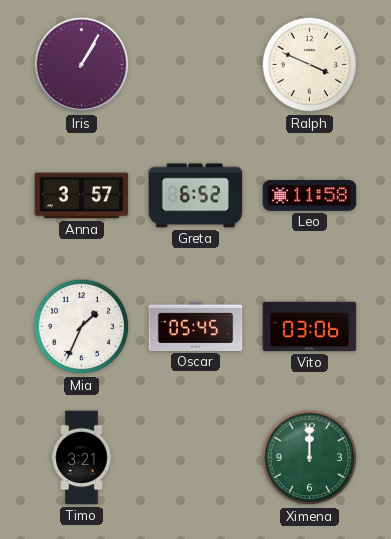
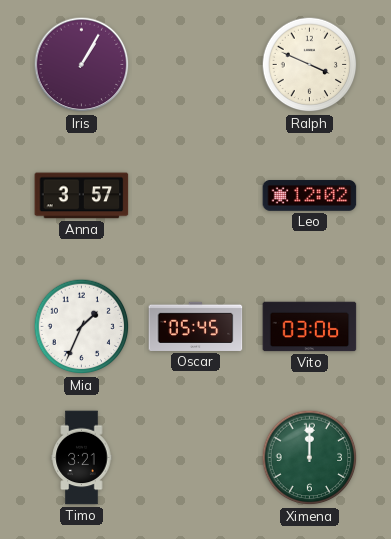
Greta: 6:52 -> none
Leo: 11:58 -> 12:02
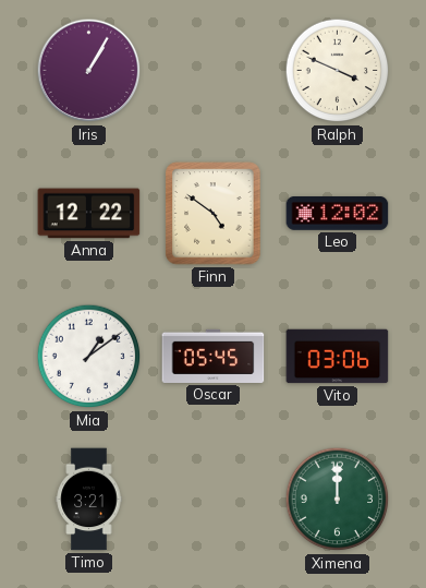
Anna: 3:57 -> 12:22
Finn: none -> 4:51
Mia: 1:34 -> 1:09
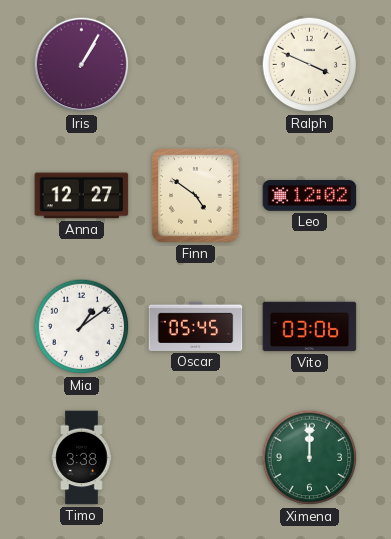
Anna: 12:22 -> 12:27
Timo: 3:21 -> 3:38
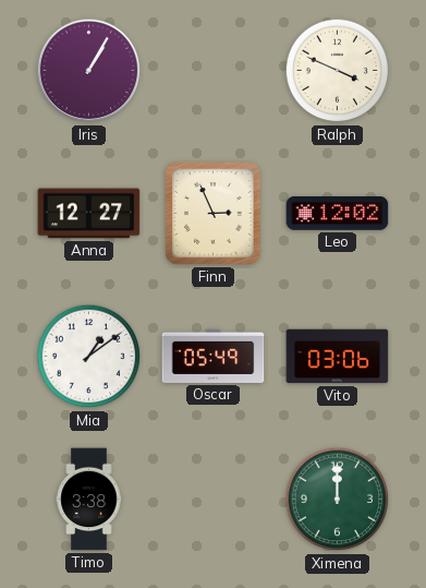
Finn: 4:51 -> 2:56
Oscar: 05:45 -> 05:49
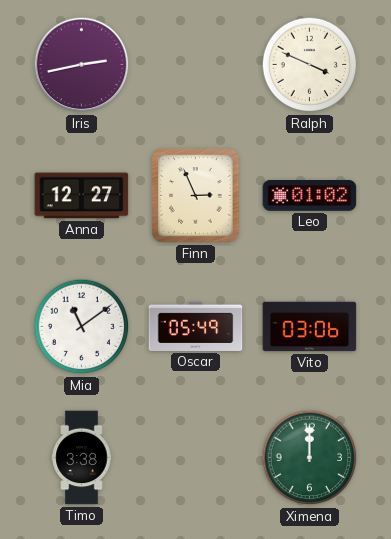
Iris: 1:05 -> 2:43
Leo: 12:02 -> 01:02
Mia: 1:09 -> 11:09
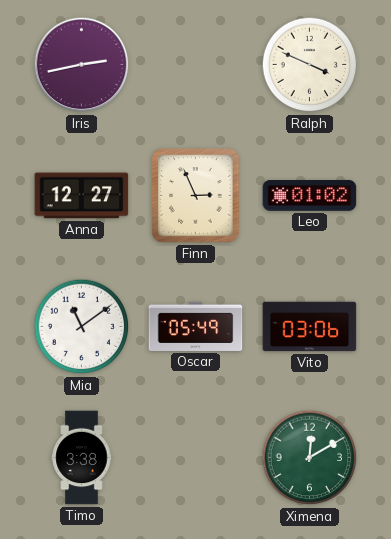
Ximena: 12:00 -> 12:10
